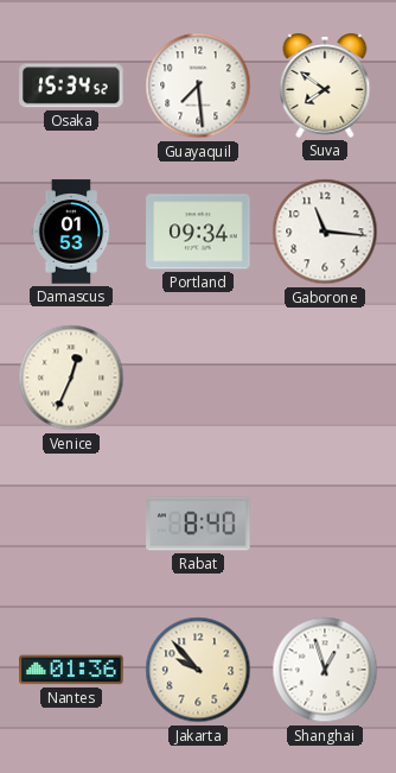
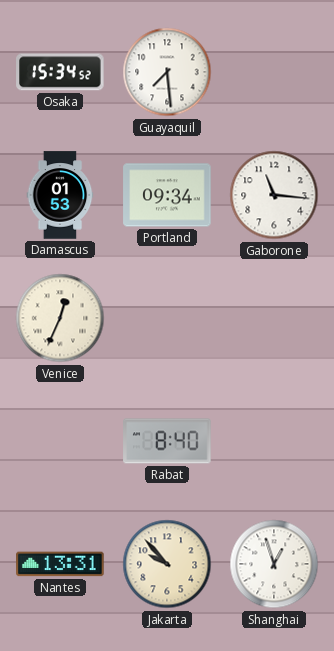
Suva: 7:51 -> none
Nantes: 01:36 -> 13:31
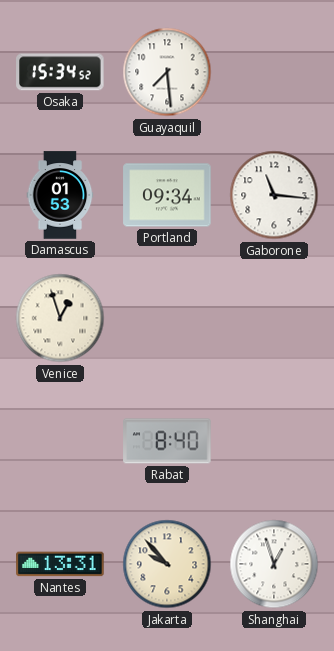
Venice: 12:34 -> 12:57
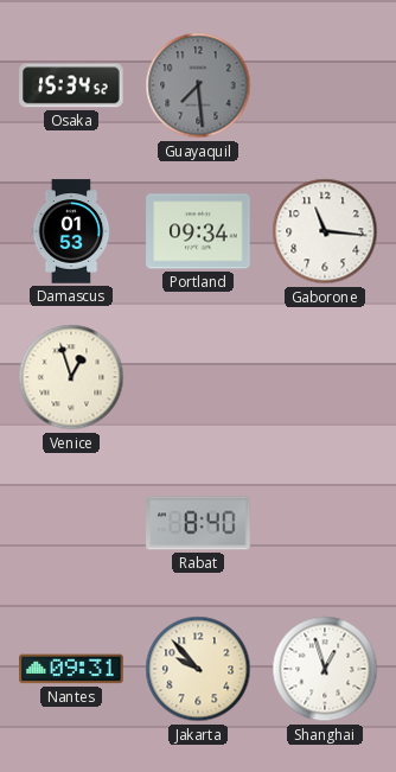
Guayaquil dial: white -> grey
Nantes: 13:31 -> 09:31
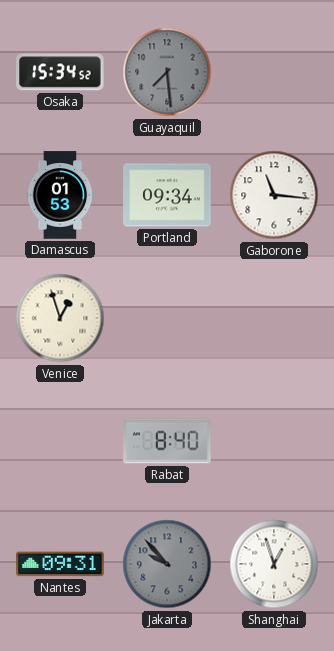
Jakarta dial: cream -> grey
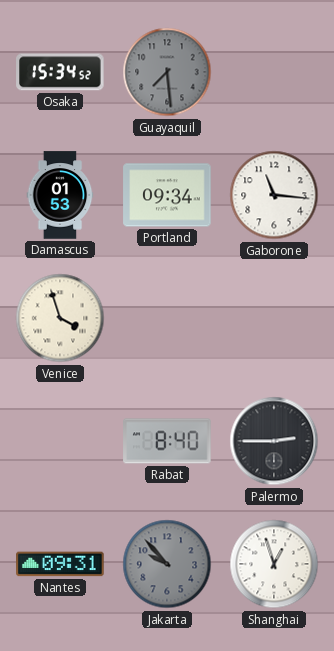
Venice: 12:57 -> 3:57
Palermo: none -> 2:45
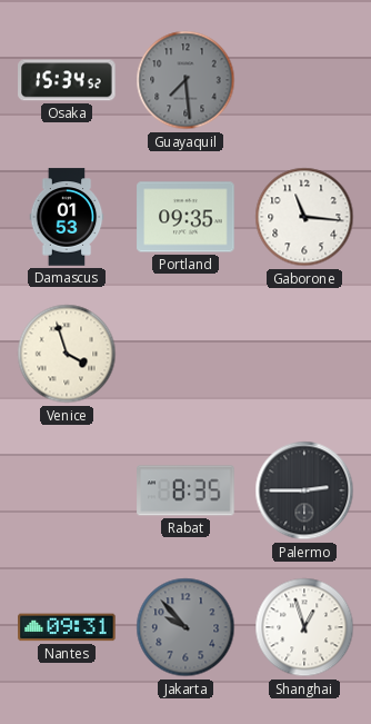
Portland: 09:34 -> 09:35
Rabat: 8:40 -> 8:35
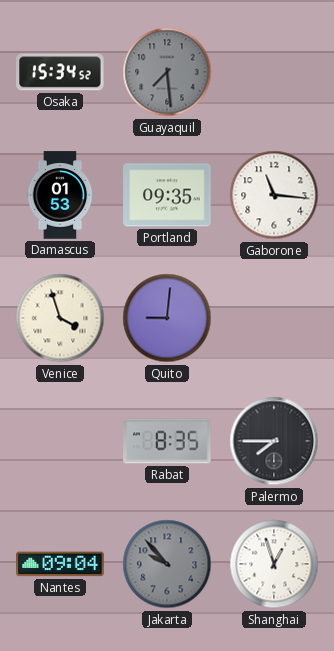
Quito: none -> 9:01
Palermo: 2:45 -> 7:45
Nantes: 09:31 -> 09:04
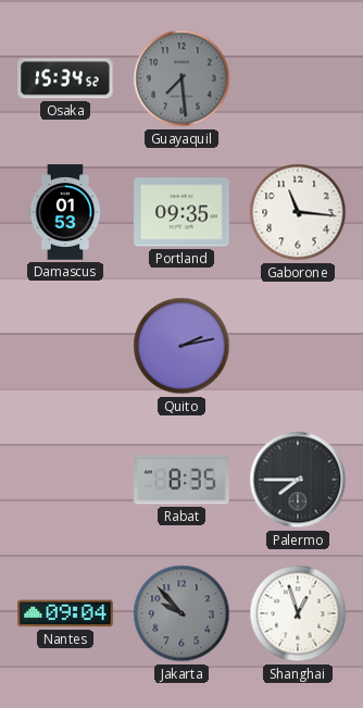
Venice: 3:57 -> none
Quito: 9:01 -> 2:13
